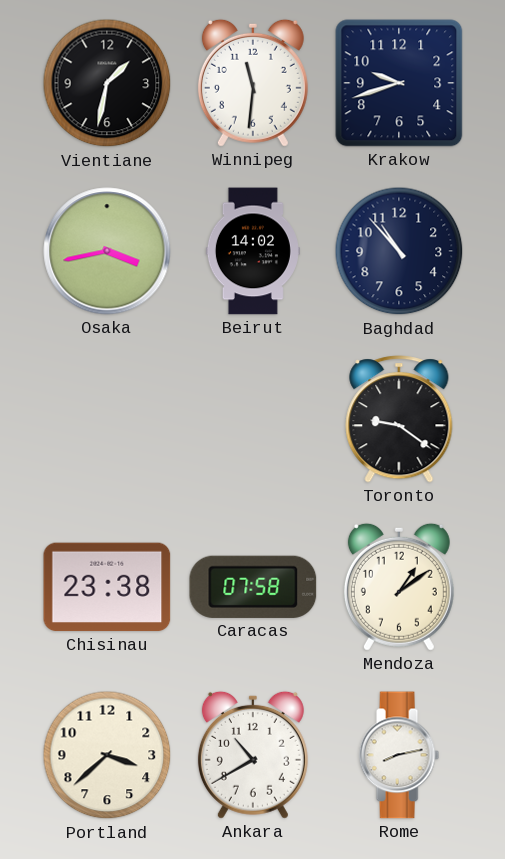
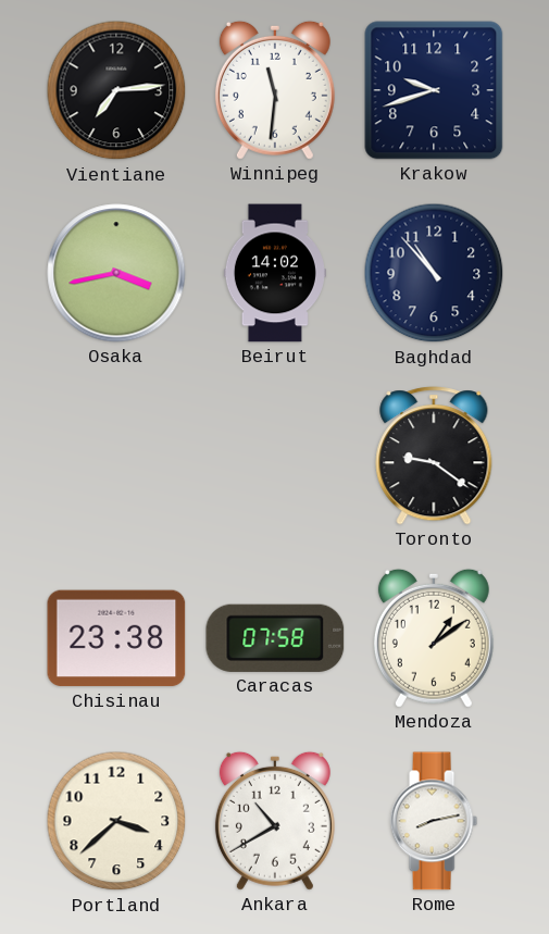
Vientiane: 1:32 -> 7:14
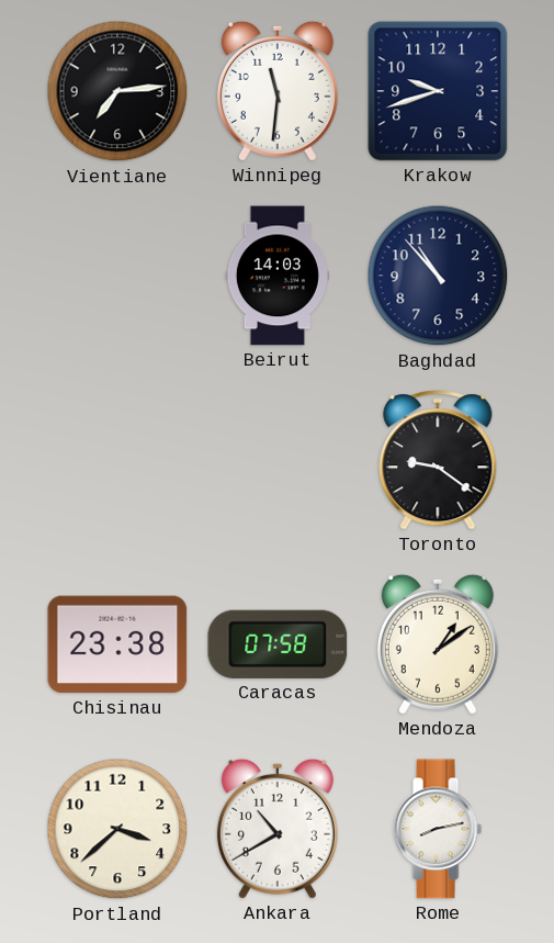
Osaka: 3:43 -> none
Beirut: 14:02 -> 14:03
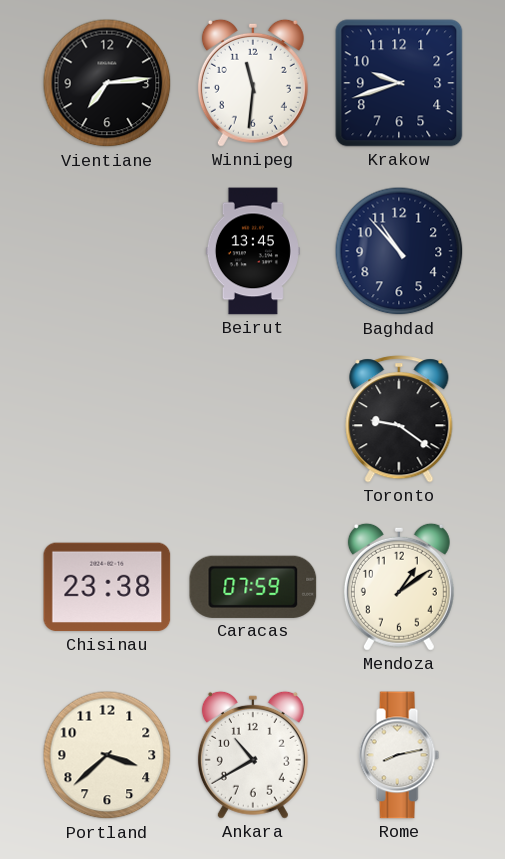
Beirut: 14:03 -> 13:45
Caracas: 07:58 -> 07:59
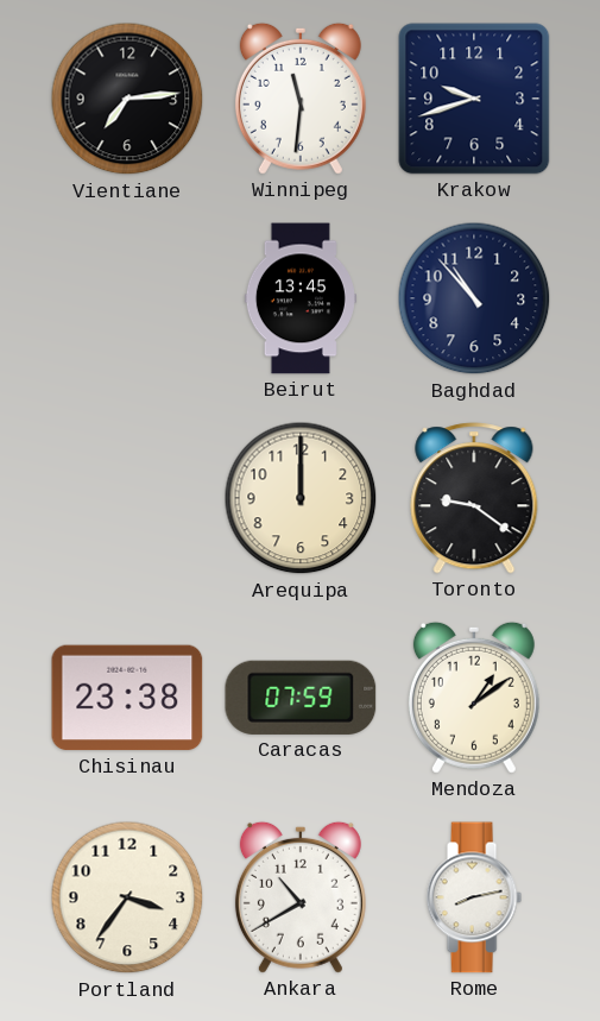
Arequipa: none -> 12:00
Portland: 3:38 -> 3:36
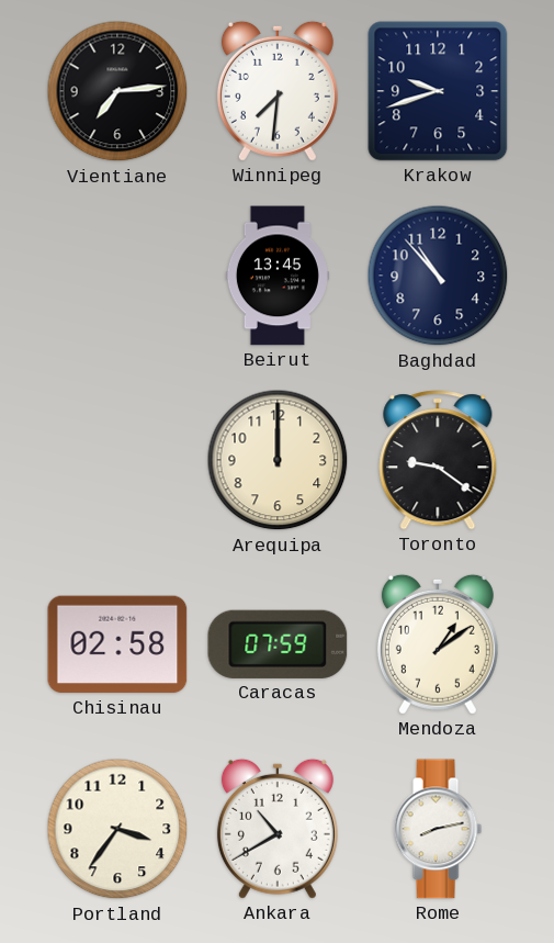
Winnipeg: 11:31 -> 7:31
Chisinau: 23:38 -> 02:58
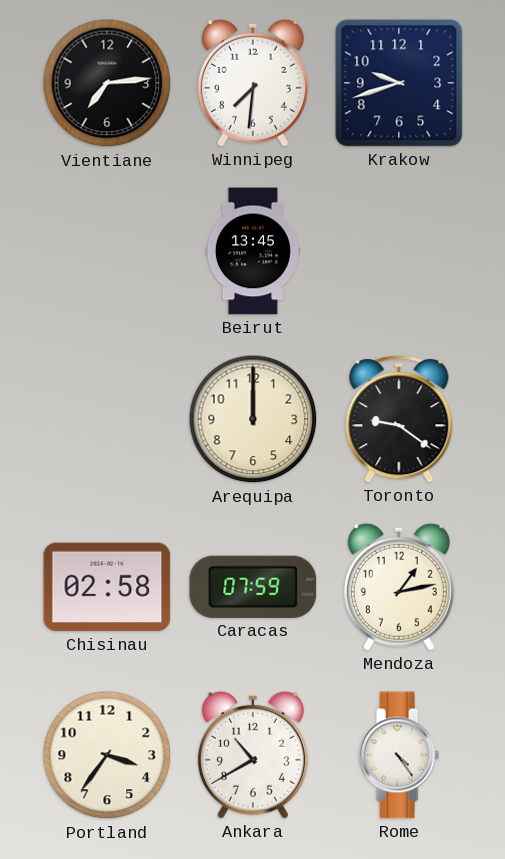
Baghdad: 10:53 -> none
Mendoza: 1:09 -> 1:13
Rome: 8:13 -> 4:24
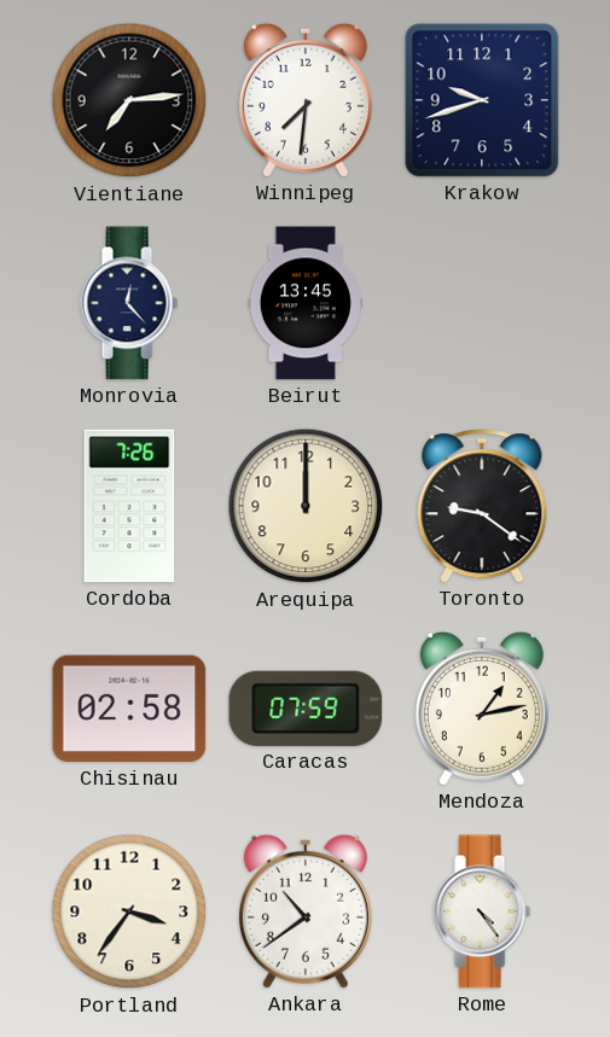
Monrovia: none -> 12:23
Cordoba: none -> 7:26
Ankara: 10:40 -> 10:39
